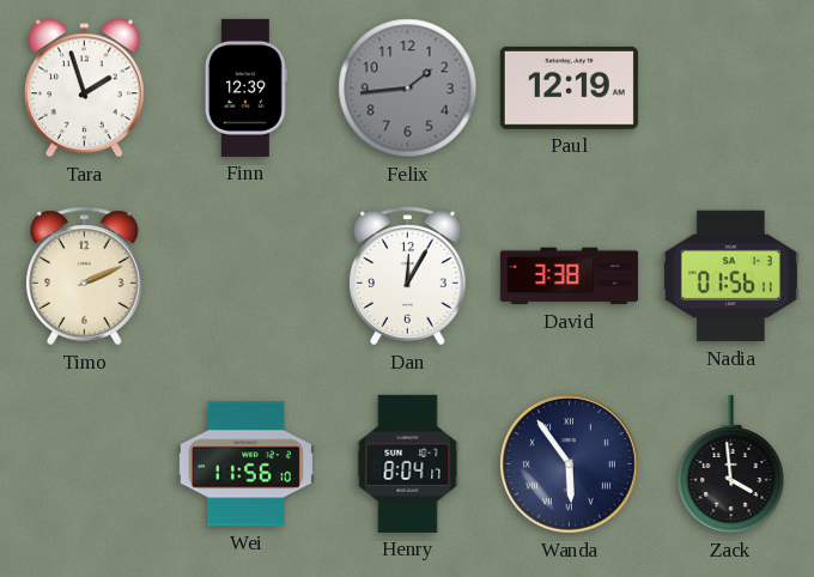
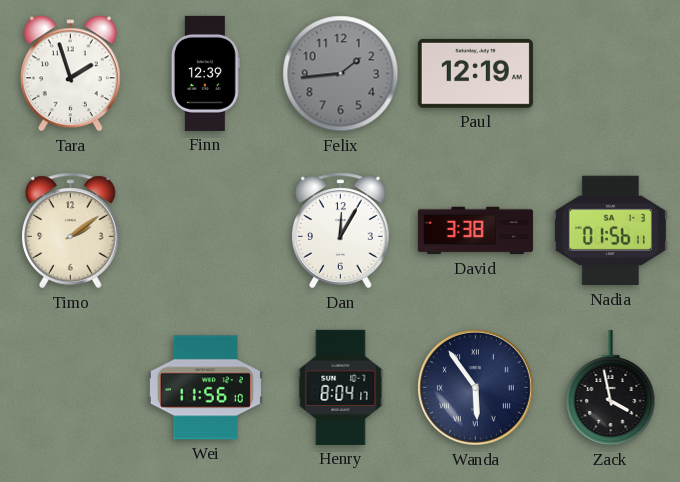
Timo: 2:11 -> 2:09
Zack: 3:59 -> 3:58
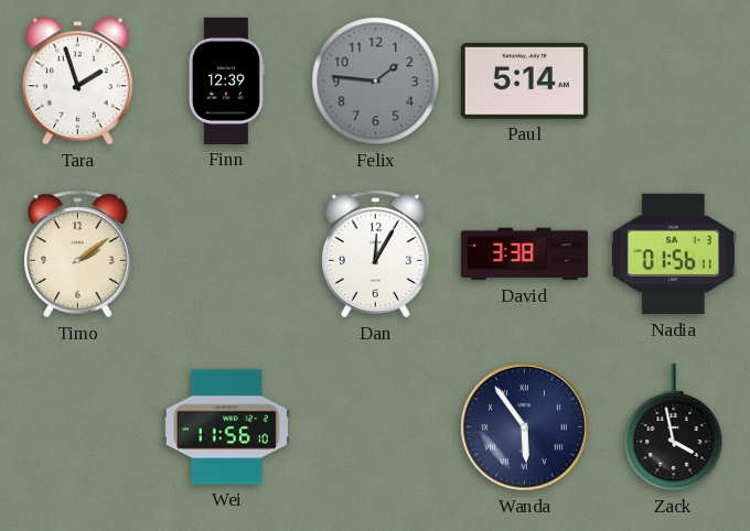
Felix: 1:44 -> 1:46
Paul: 12:19 -> 5:14
Henry: 8:04 -> none
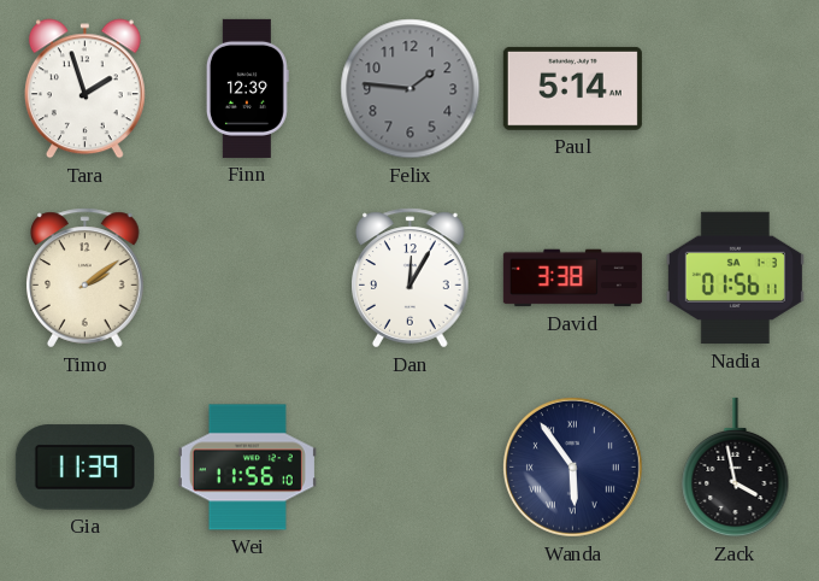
Gia: none -> 11:39
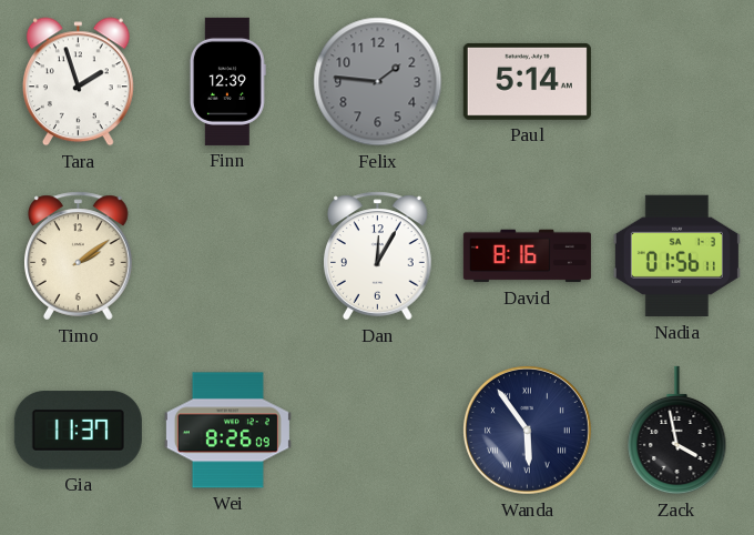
David: 3:38 -> 8:16
Gia: 11:39 -> 11:37
Wei: 11:56 -> 8:26
